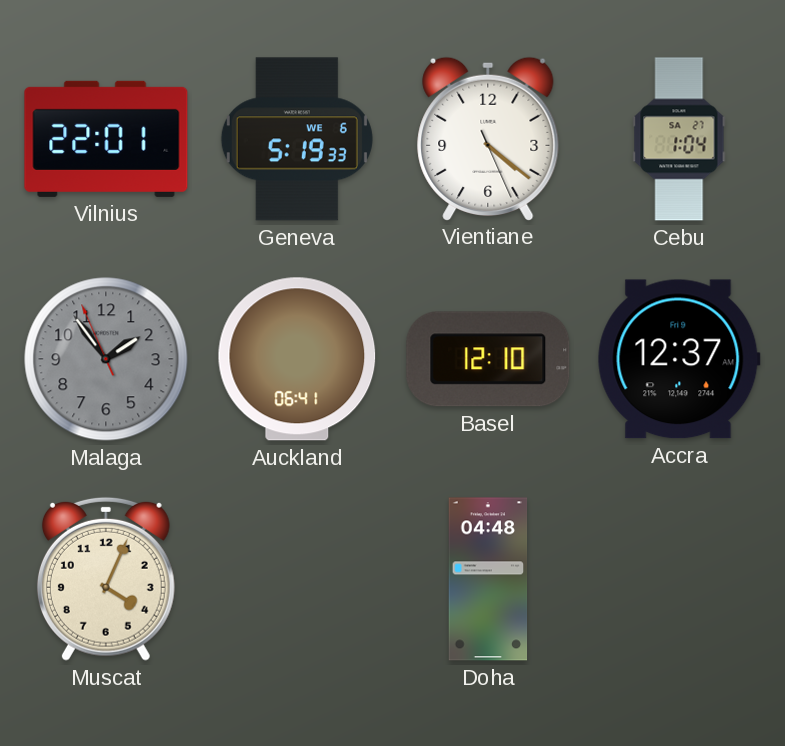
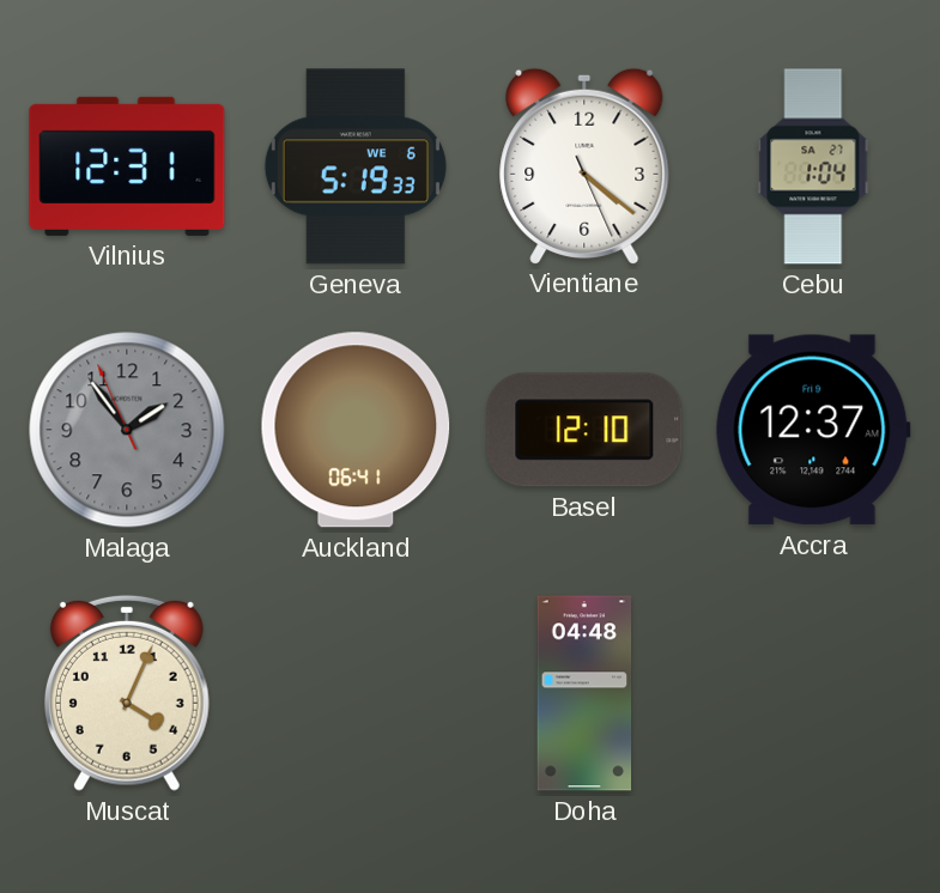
Vilnius: 22:01 -> 12:31
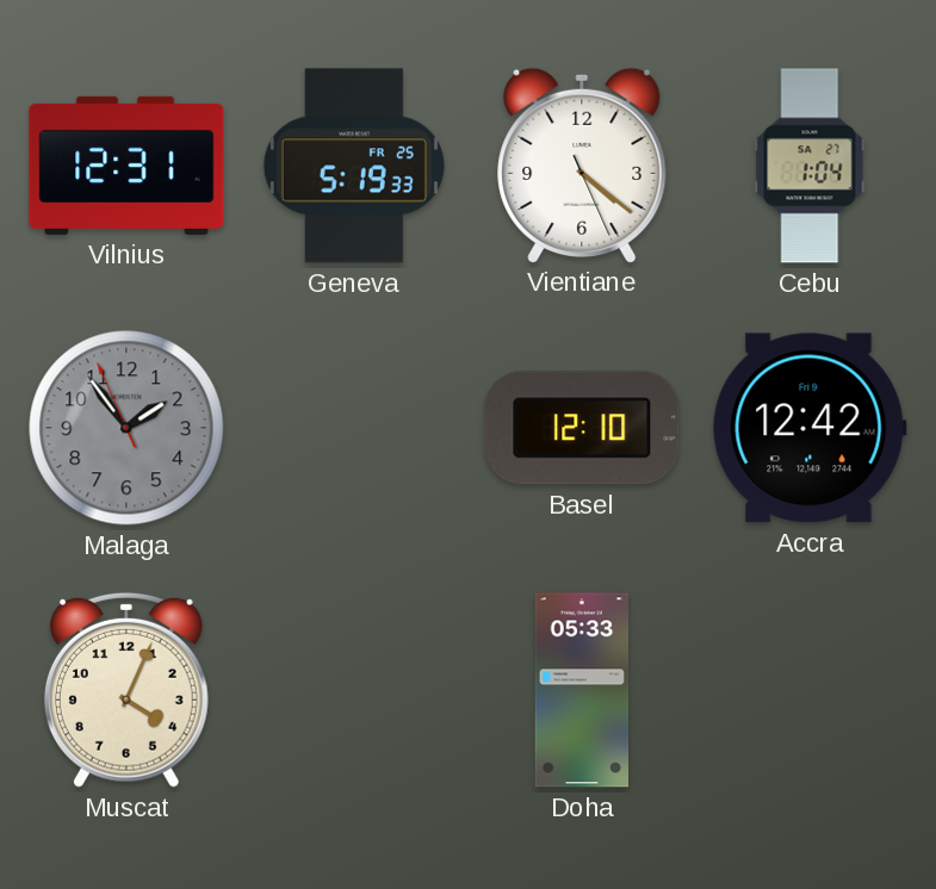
Geneva date: WE 6 -> FR 25
Auckland: 06:41 -> none
Accra: 12:37 -> 12:42
Doha: 04:48 -> 05:33
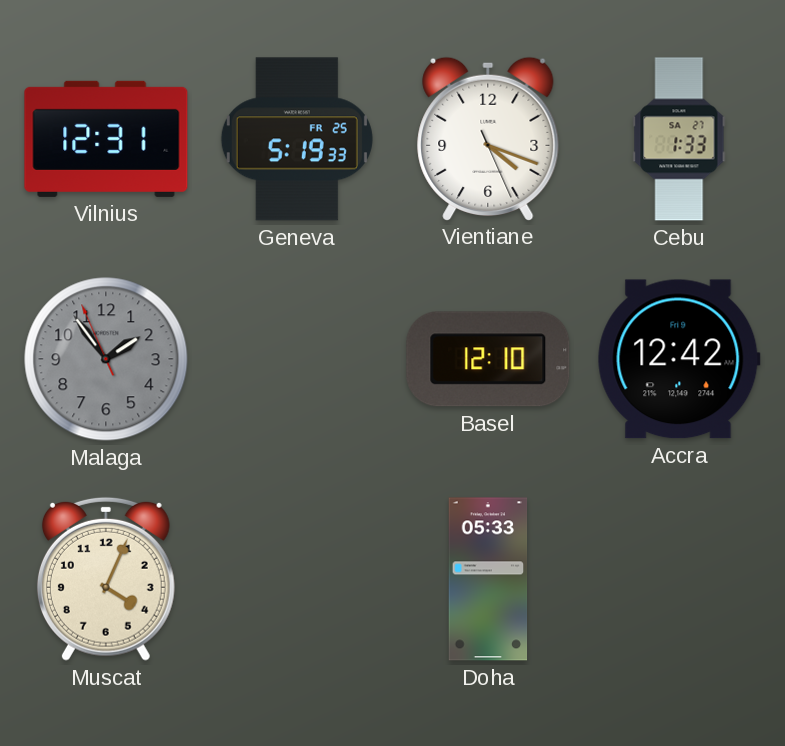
Vientiane: 4:21 -> 4:18
Cebu: 1:04 -> 1:33
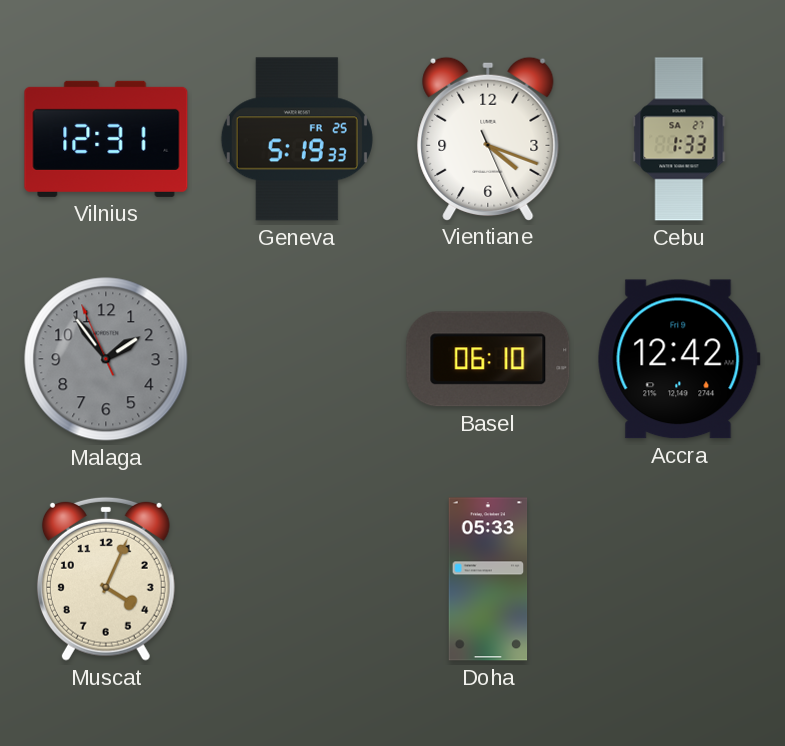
Basel: 12:10 -> 06:10
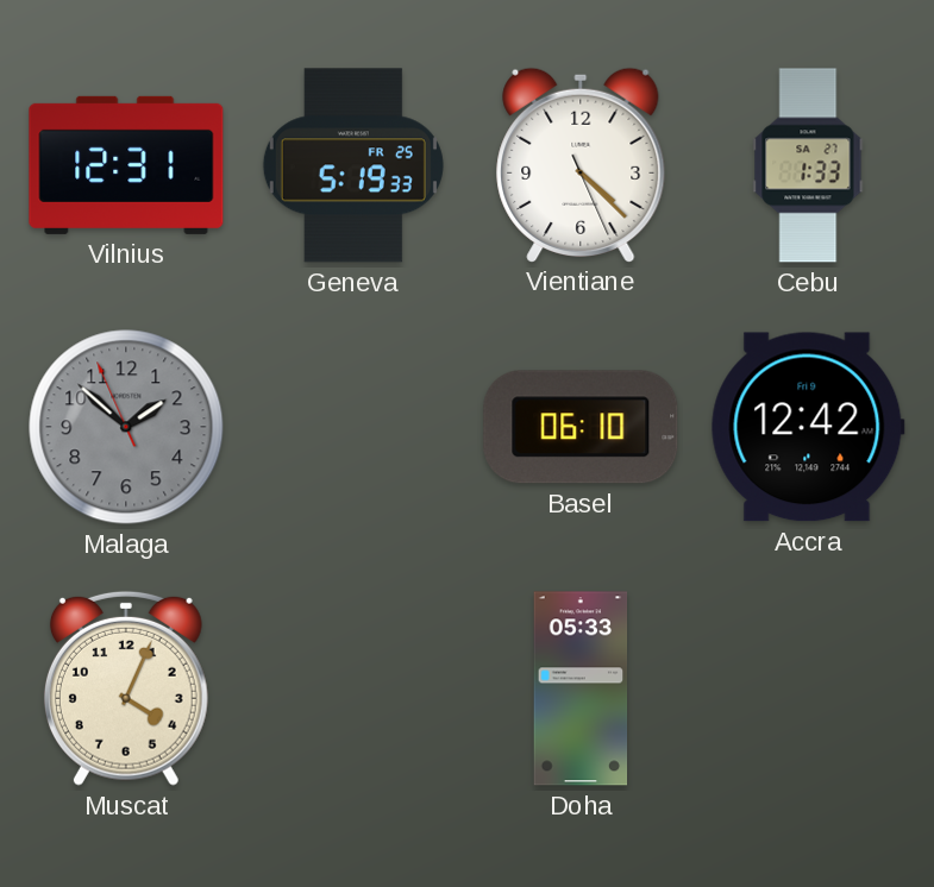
Vientiane: 4:18 -> 4:22
Malaga: 1:53 -> 1:51
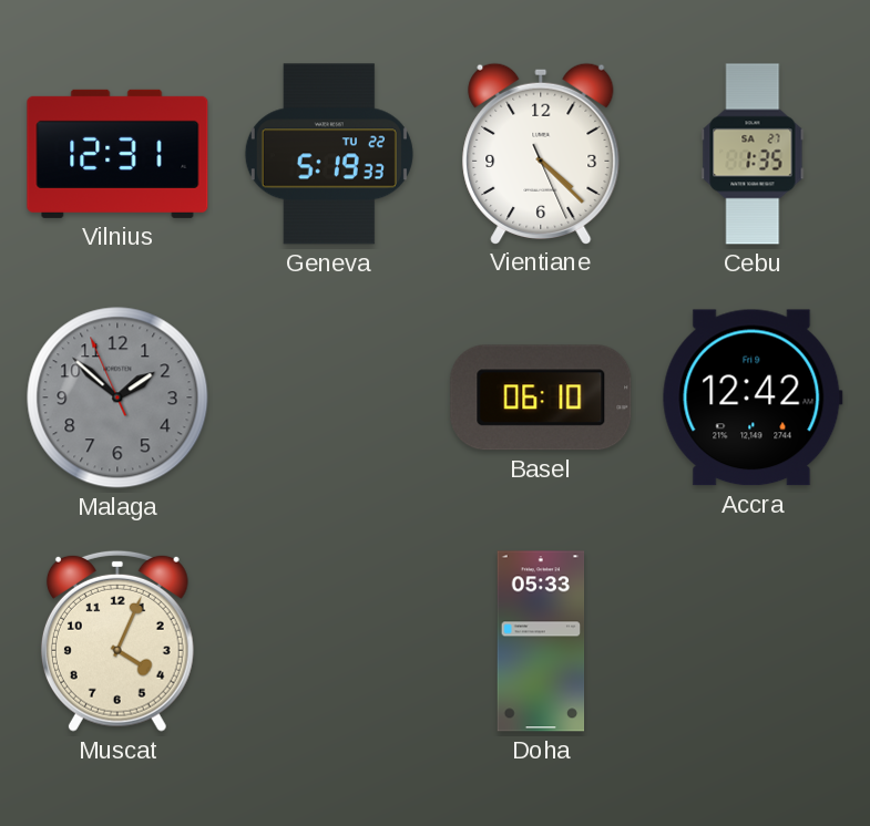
Geneva date: FR 25 -> TU 22
Cebu: 1:33 -> 1:35
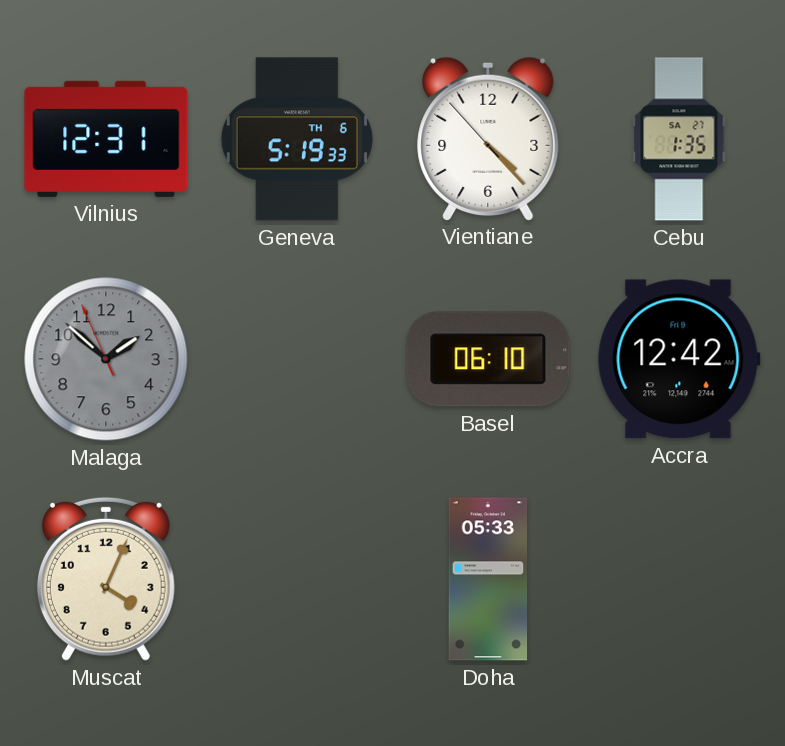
Geneva date: TU 22 -> TH 6
Vientiane: 4:22:26 -> 4:22:53
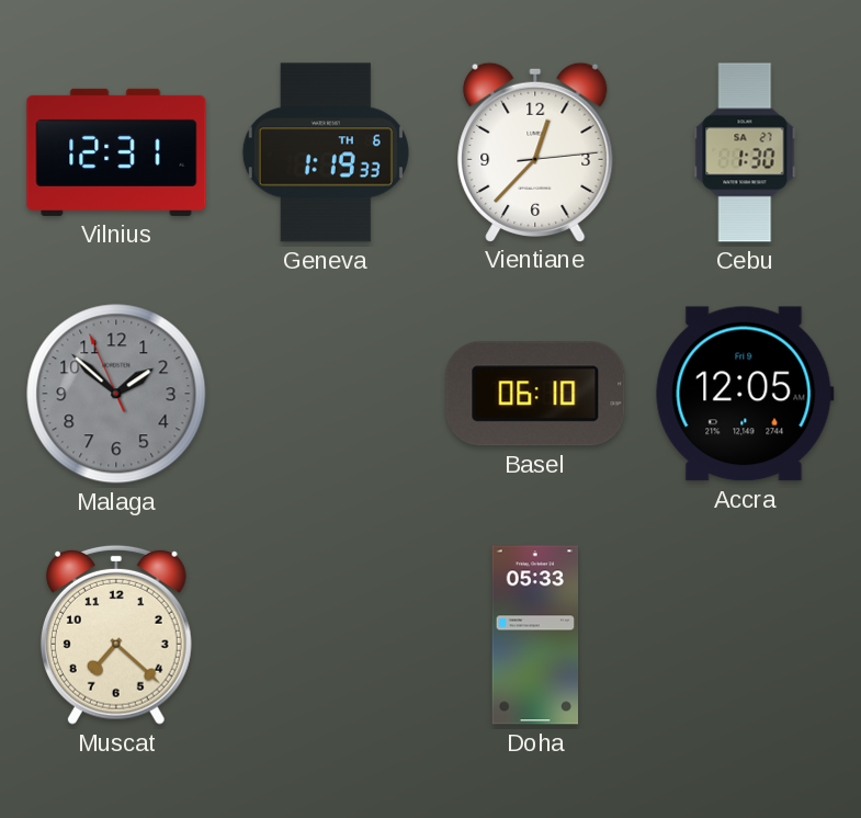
Geneva: 5:19 -> 1:19
Vientiane: 4:22 -> 12:37
Cebu: 1:35 -> 1:30
Accra: 12:42 -> 12:05
Muscat: 4:04 -> 7:22
